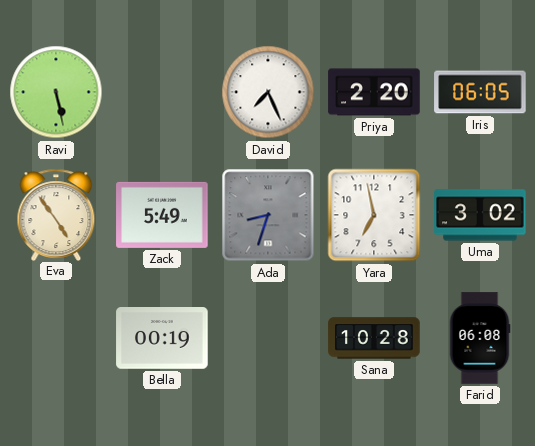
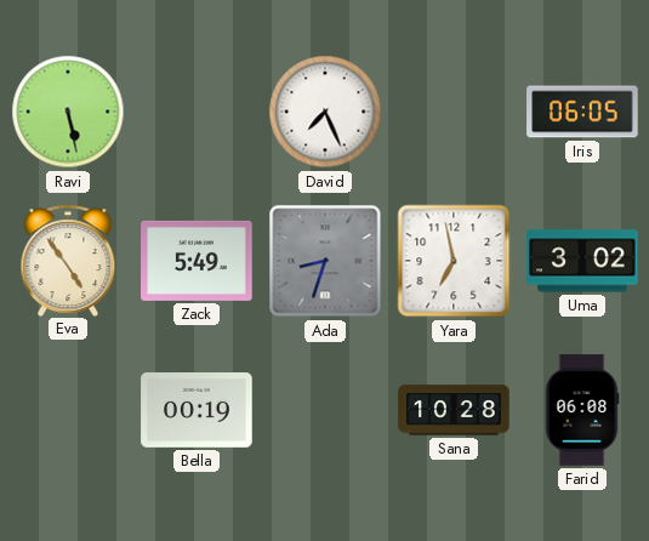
Priya: 2:20 -> none
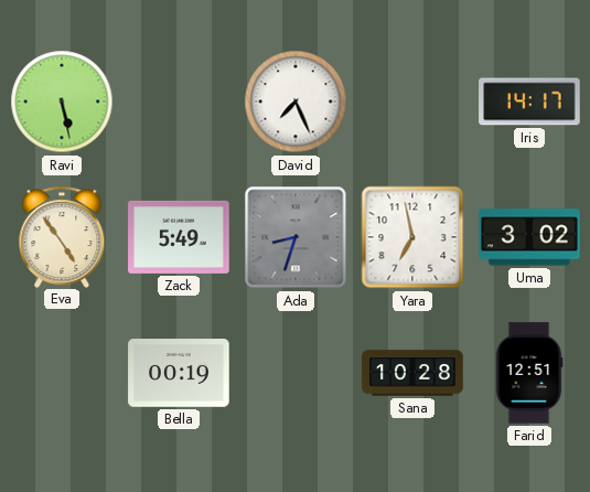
Iris: 06:05 -> 14:17
Farid: 06:08 -> 12:51
